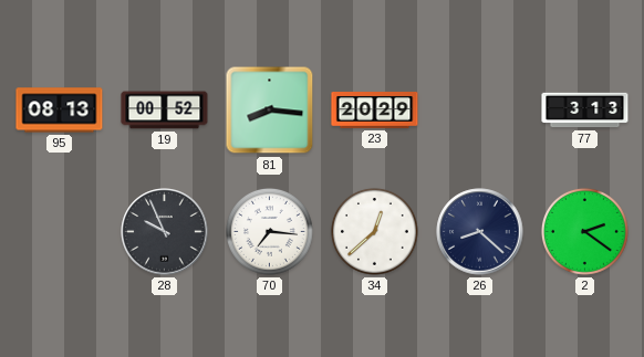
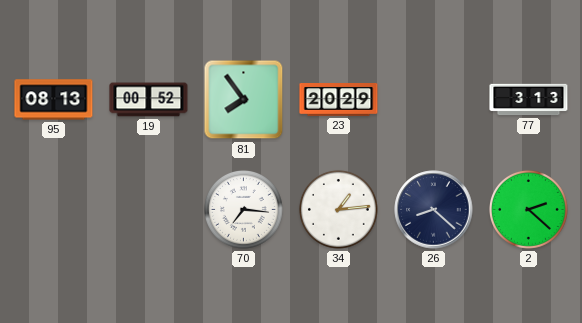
81: 8:16 -> 7:54
28: 9:56 -> none
34: 12:38 -> 1:14
2: 2:21 -> 2:22
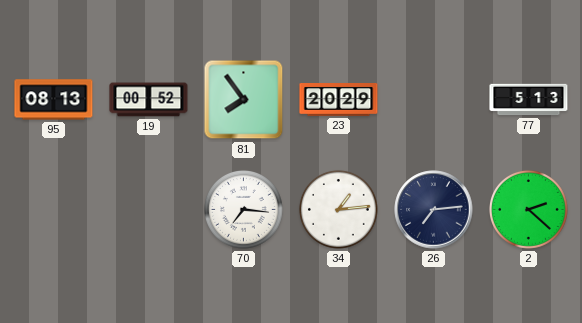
77: 3:13 -> 5:13
26: 8:22 -> 7:14
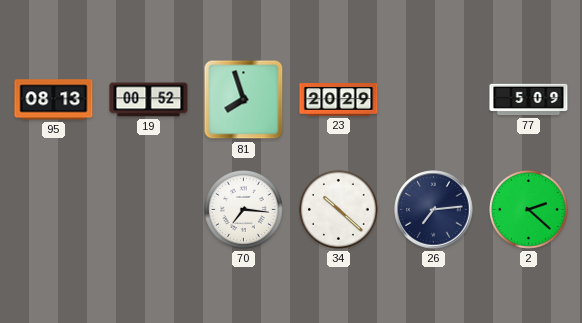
81: 7:54 -> 7:57
77: 5:13 -> 5:09
34: 1:14 -> 10:22
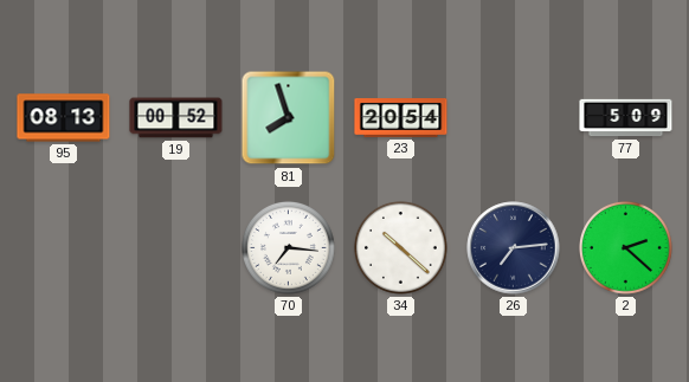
23: 20:29 -> 20:54
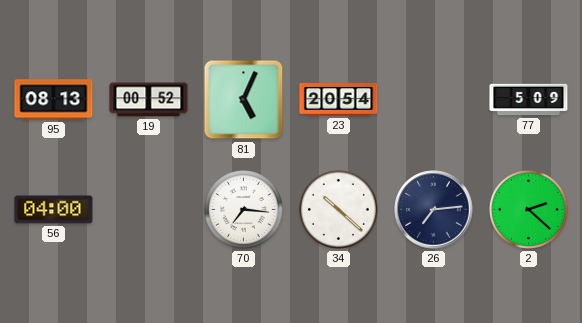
81: 7:57 -> 5:04
56: none -> 04:00
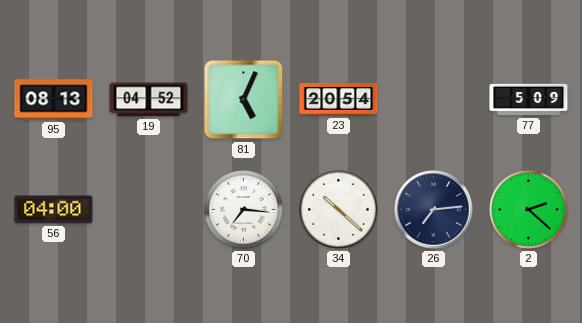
19: 00:52 -> 04:52
